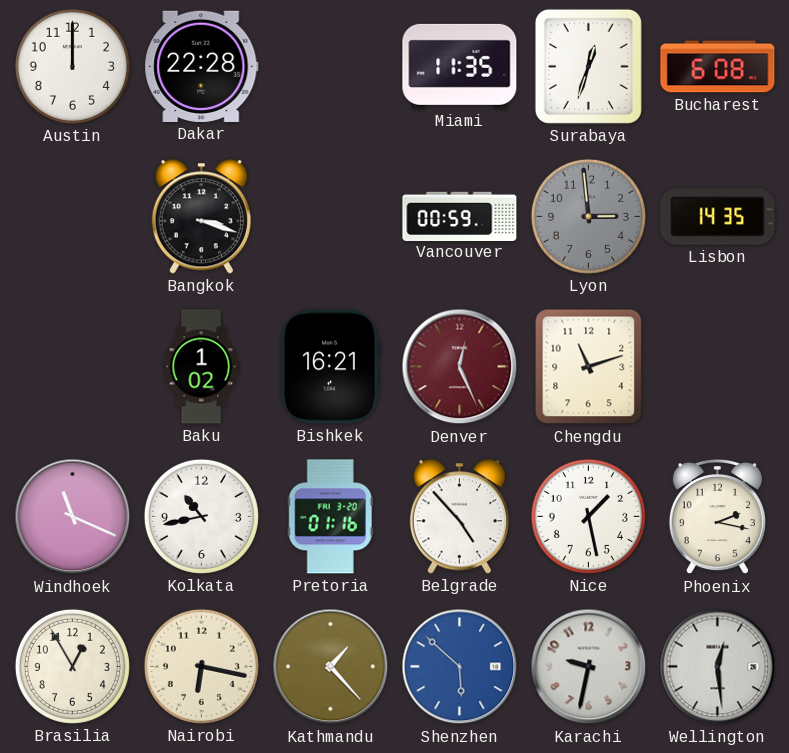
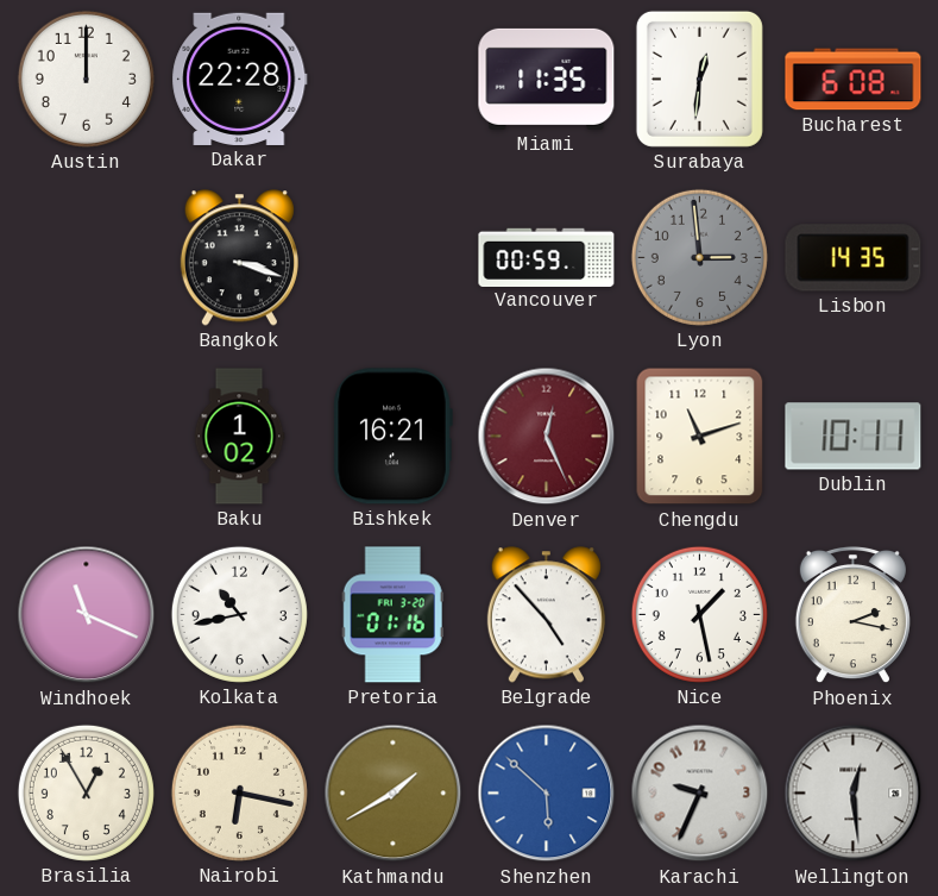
Surabaya: 12:33 -> 12:31
Dublin: none -> 10:11
Kathmandu: 1:23 -> 1:40
Karachi: 9:32 -> 9:34
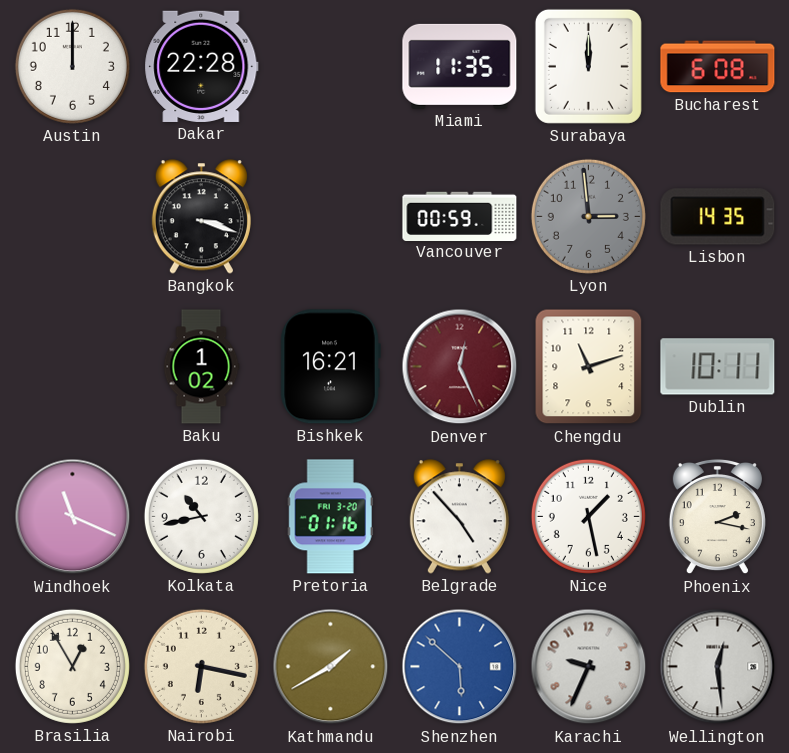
Surabaya: 12:31 -> 12:00
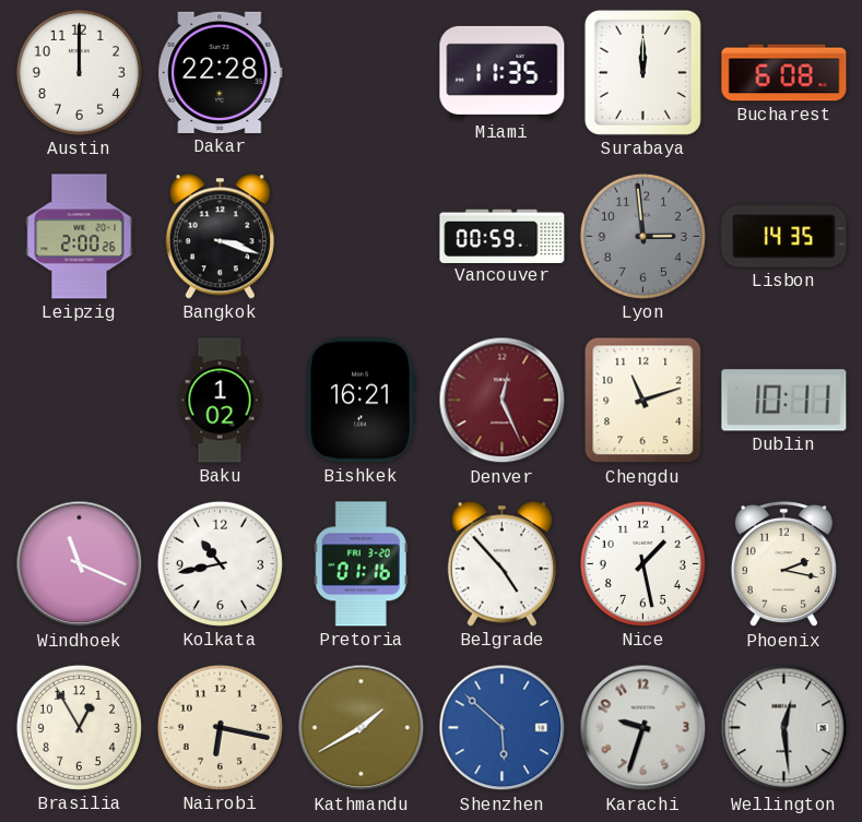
Leipzig: none -> 2:00
Karachi: 9:34 -> 9:33
